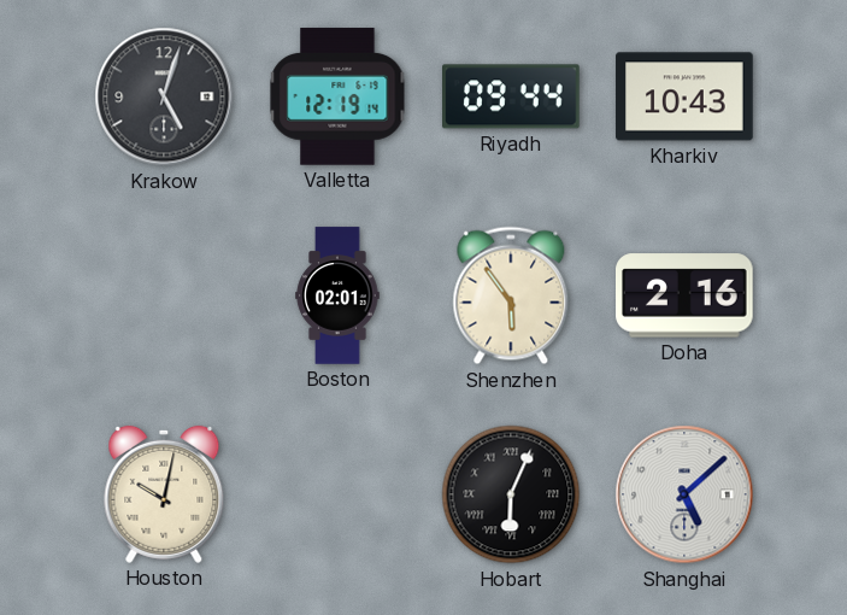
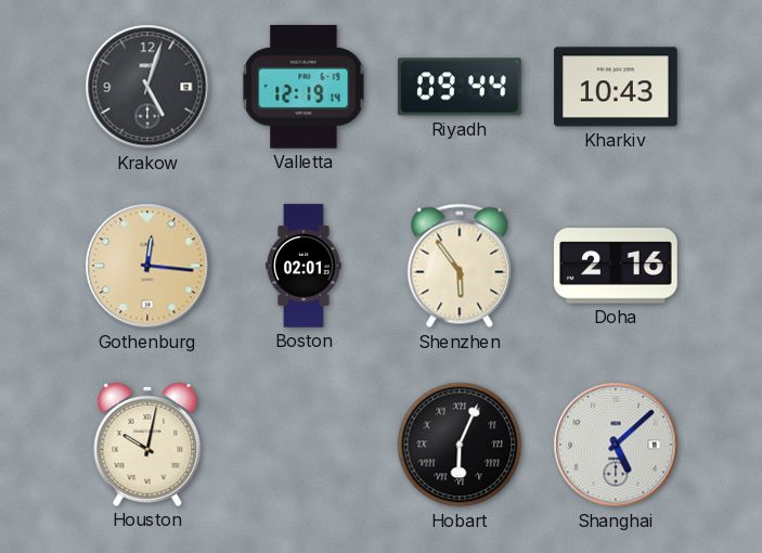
Gothenburg: none -> 12:16
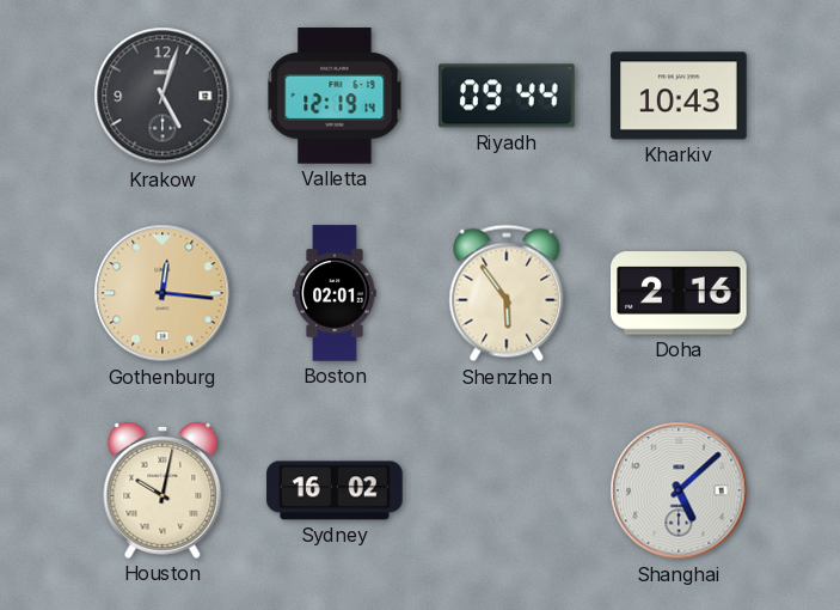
Sydney: none -> 16:02
Hobart: 6:04 -> none
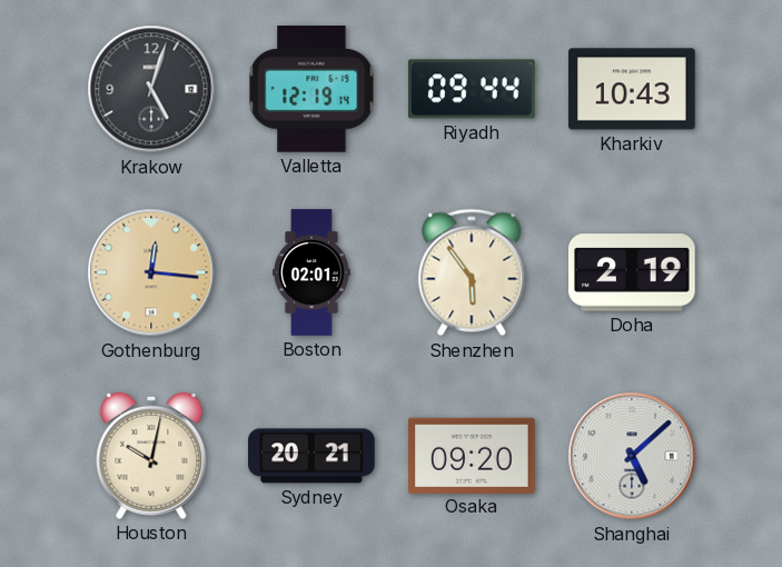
Doha: 2:16 -> 2:19
Sydney: 16:02 -> 20:21
Osaka: none -> 09:20
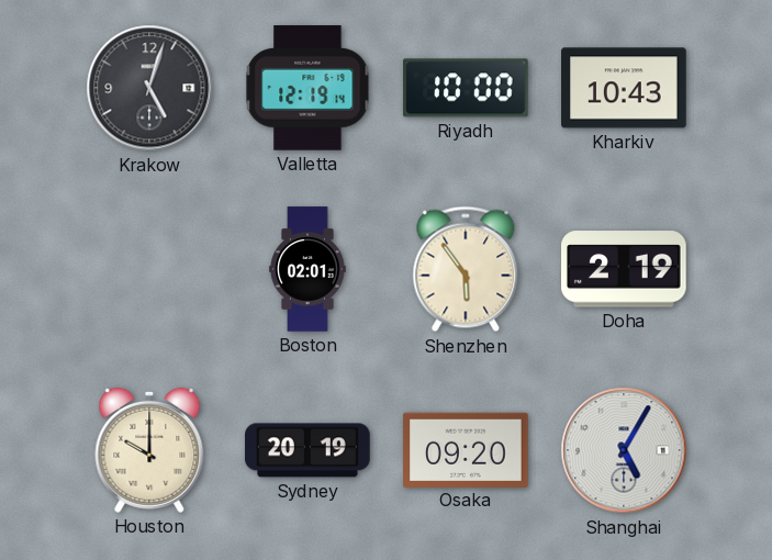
Riyadh: 09:44 -> 10:00
Gothenburg: 12:16 -> none
Houston: 10:02 -> 10:00
Sydney: 20:21 -> 20:19
Shanghai: 5:08 -> 5:05
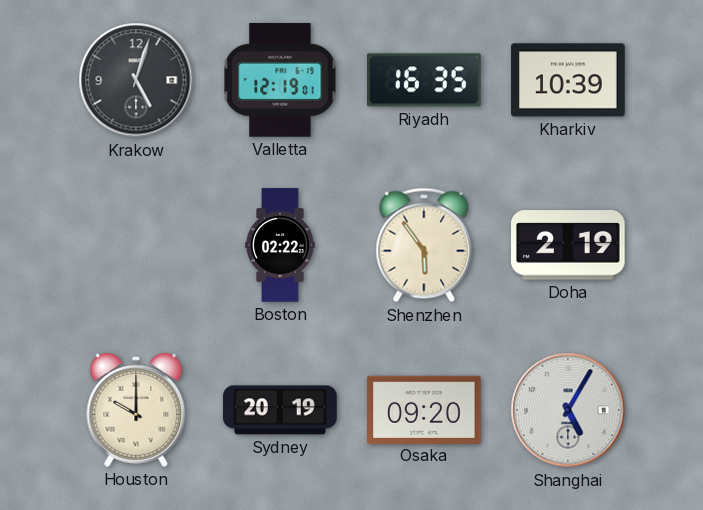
Valletta: 12:19:14 -> 12:19:01
Riyadh: 10:00 -> 16:35
Kharkiv: 10:43 -> 10:39
Boston: 02:01 -> 02:22
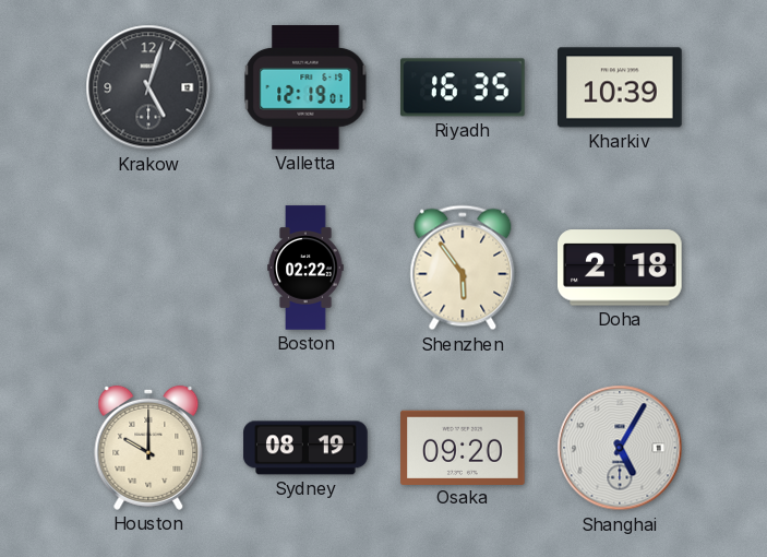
Doha: 2:19 -> 2:18
Sydney: 20:19 -> 08:19
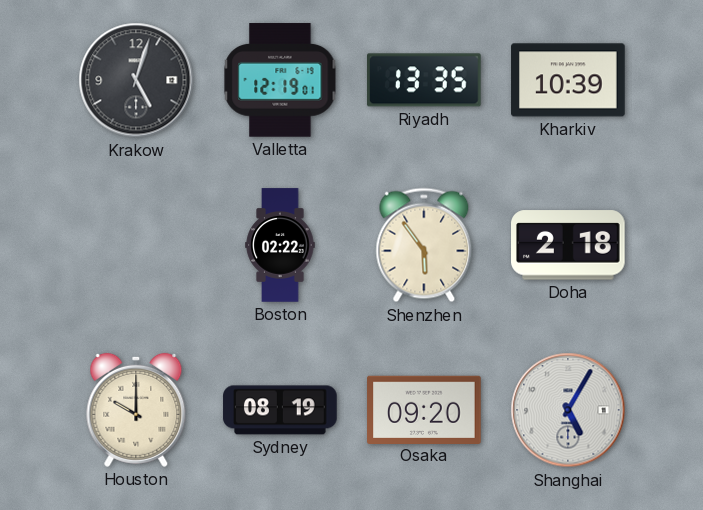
Riyadh: 16:35 -> 13:35
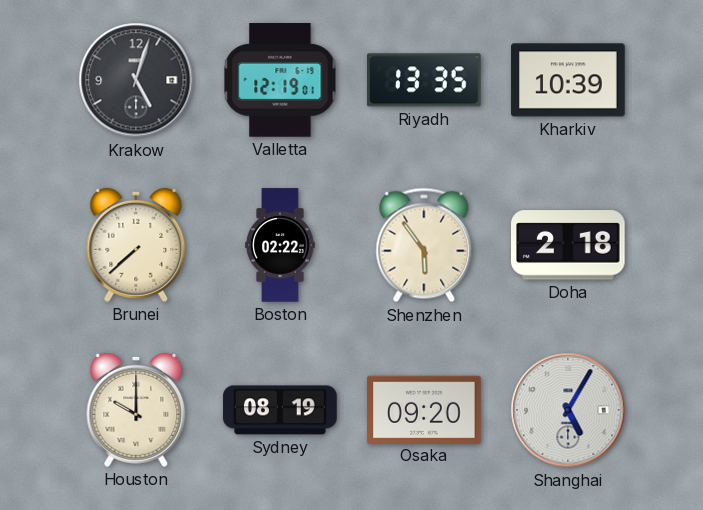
Brunei: none -> 7:38
